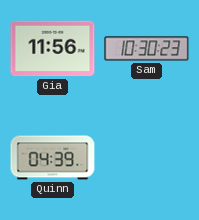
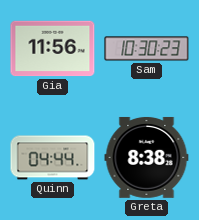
Quinn: 04:39 -> 04:44
Greta: none -> 8:38
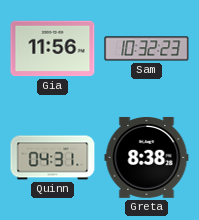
Sam: 10:30 -> 10:32
Quinn: 04:44 -> 04:31
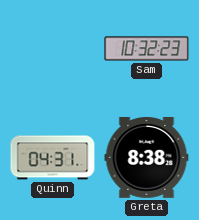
Gia: 11:56 -> none
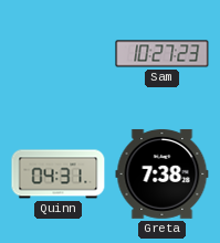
Sam: 10:32 -> 10:27
Greta: 8:38 -> 7:38
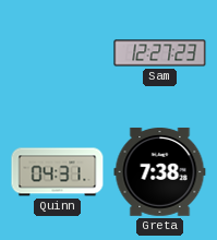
Sam: 10:27 -> 12:27
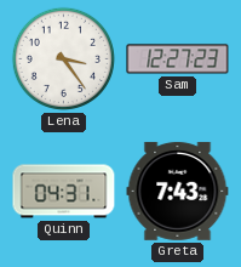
Lena: none -> 3:24
Greta: 7:38 -> 7:43
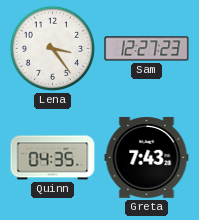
Quinn: 04:31 -> 04:35
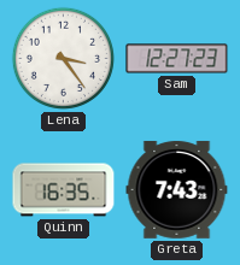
Quinn: 04:35 -> 16:35
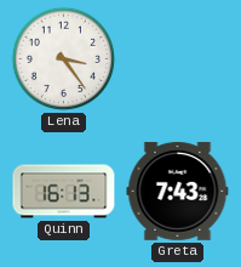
Sam: 12:27 -> none
Quinn: 16:35 -> 16:13
